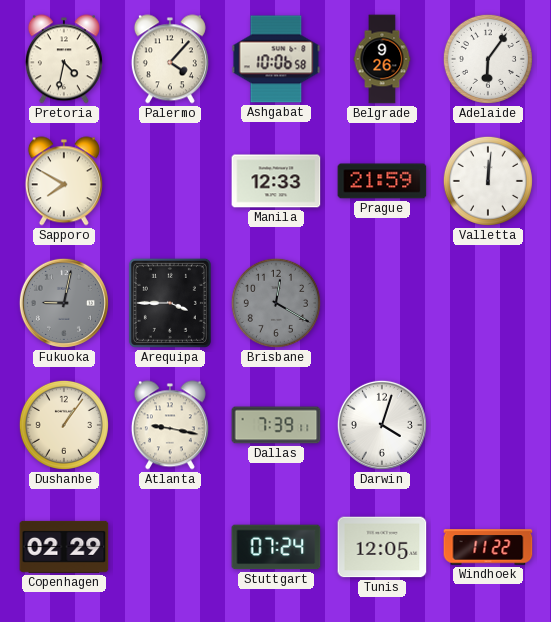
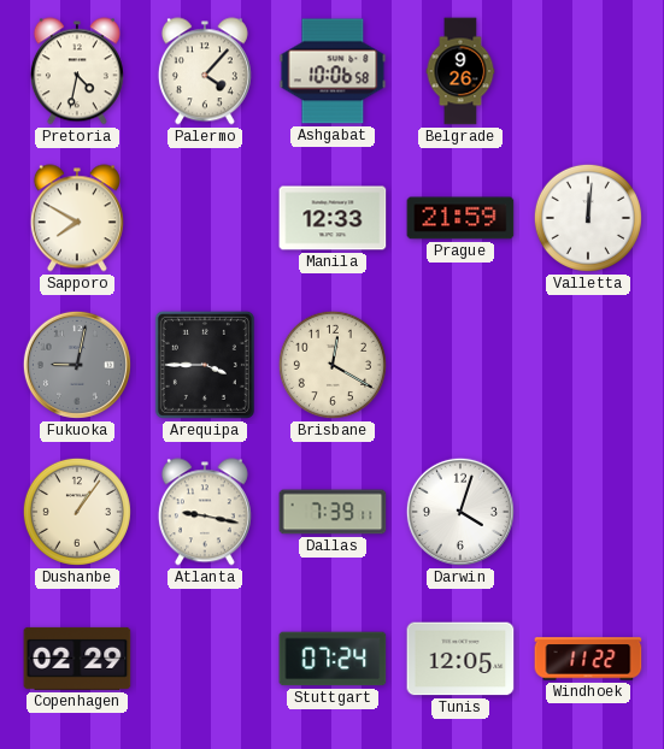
Adelaide: 6:06 -> none
Brisbane dial: grey -> cream
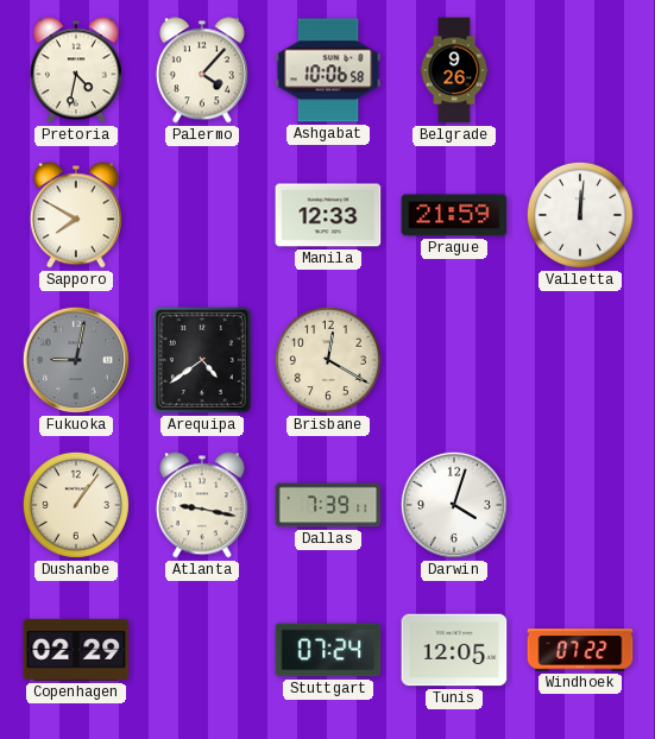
Arequipa: 3:45 -> 4:39
Windhoek: 11:22 -> 07:22
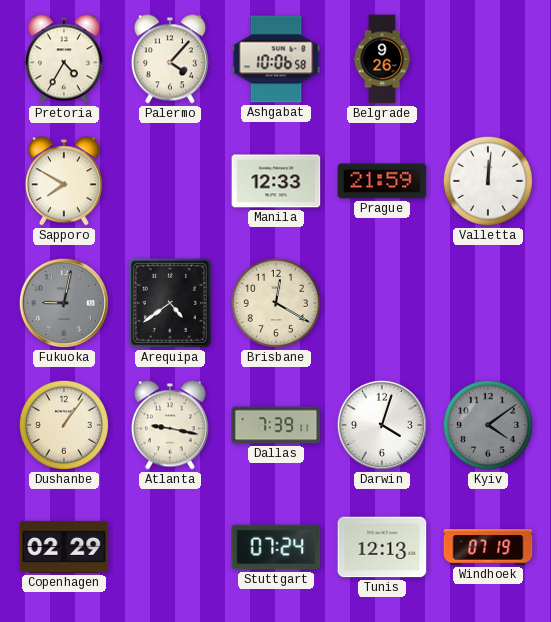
Pretoria: 4:32 -> 4:35
Kyiv: none -> 4:09
Tunis: 12:05 -> 12:13
Windhoek: 07:22 -> 07:19
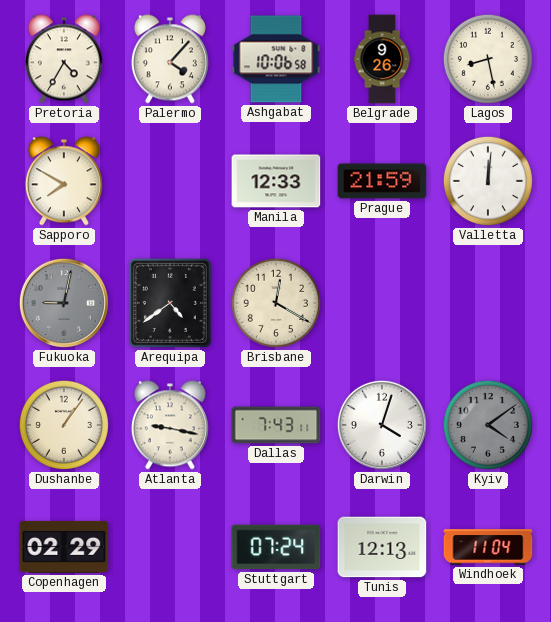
Lagos: none -> 8:28
Dallas: 7:39 -> 7:43
Windhoek: 07:19 -> 11:04
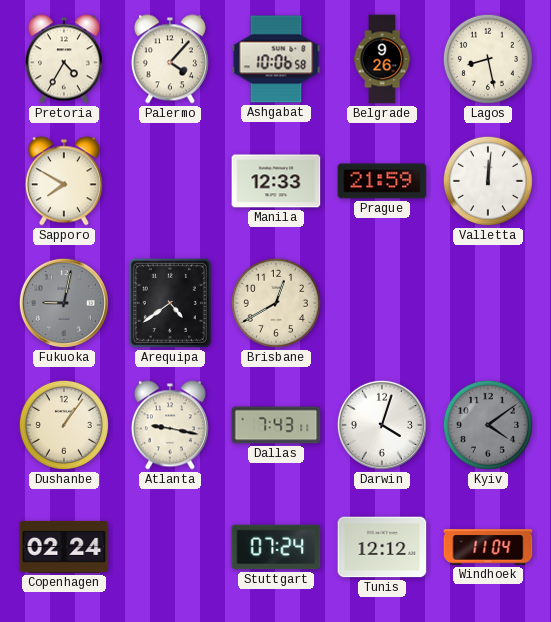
Brisbane: 12:20 -> 12:40
Copenhagen: 02:29 -> 02:24
Tunis: 12:13 -> 12:12
